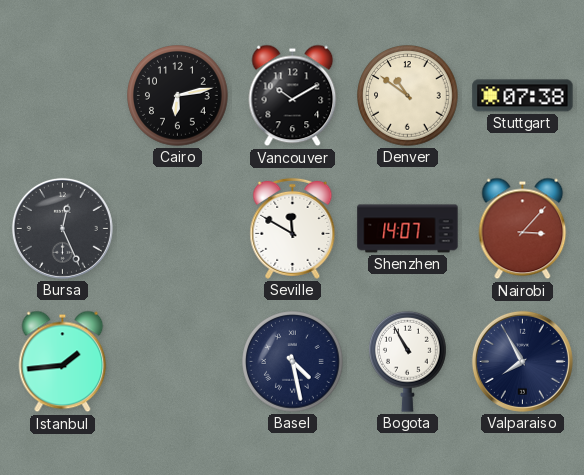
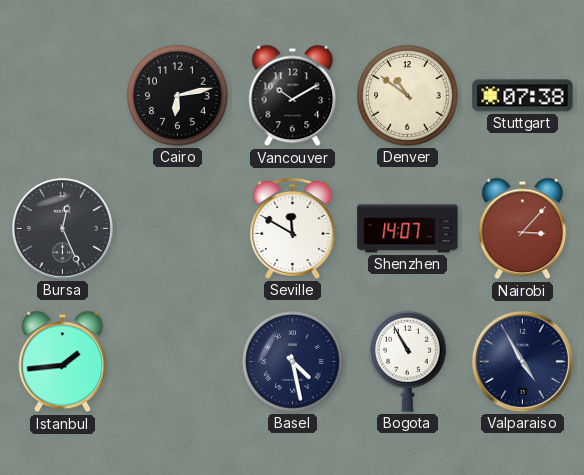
Valparaiso: 7:55 -> 4:55
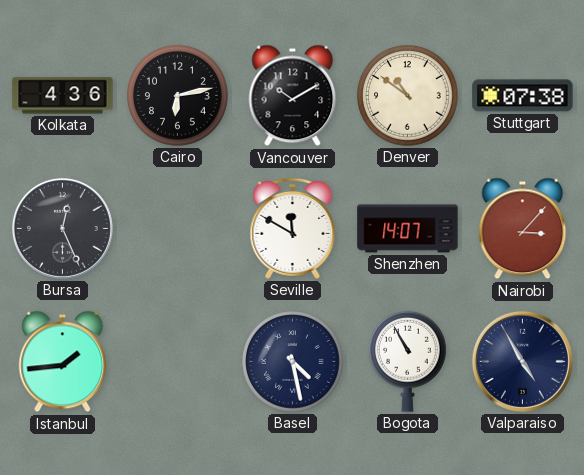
Kolkata: none -> 4:36
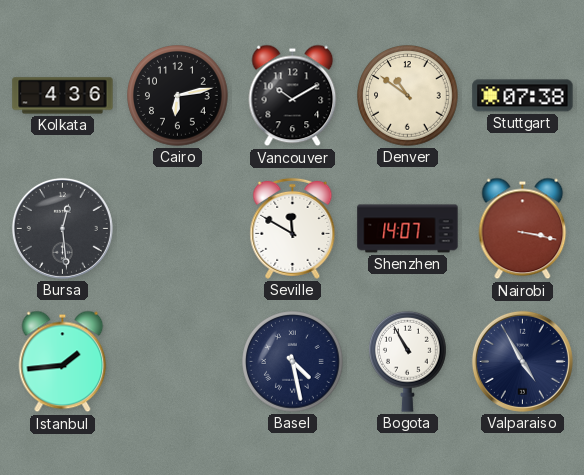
Bursa: 12:26 -> 12:29
Nairobi: 3:07 -> 3:17
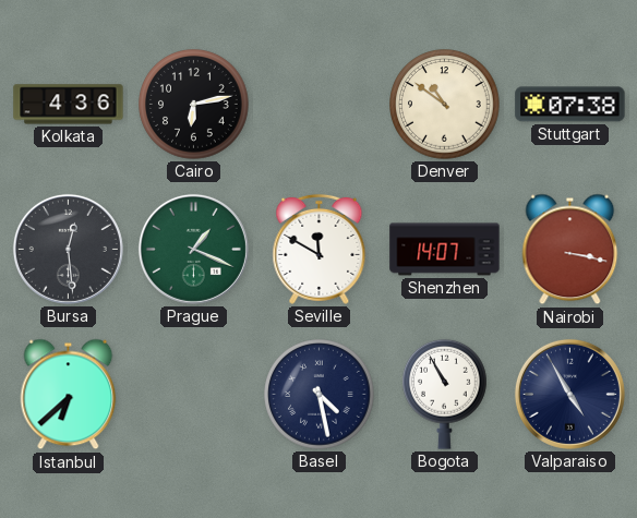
Vancouver: 10:10 -> none
Prague: none -> 1:19
Istanbul: 1:44 -> 6:38
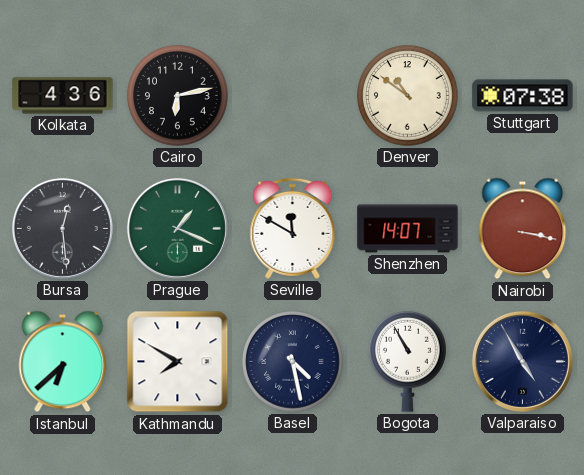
Kathmandu: none -> 7:50
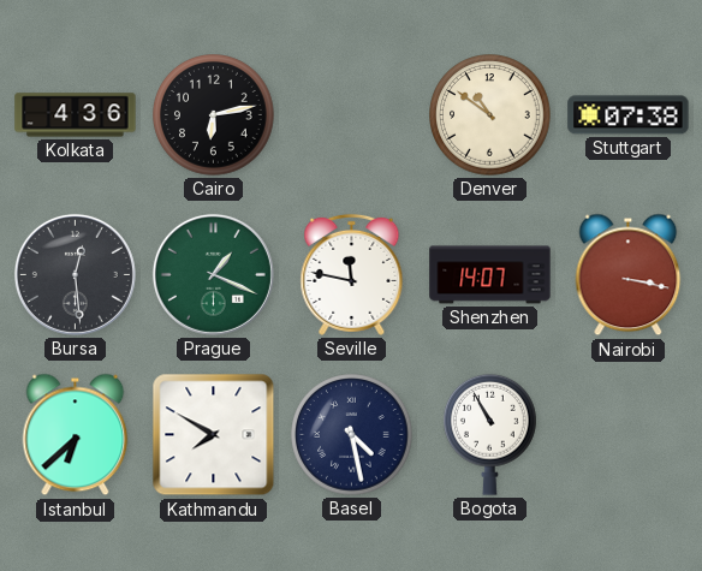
Seville: 11:50 -> 11:47
Valparaiso: 4:55 -> none
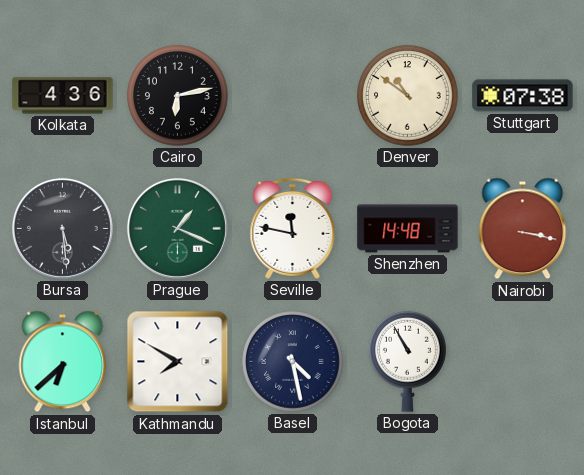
Bursa: 12:29 -> 5:29
Shenzhen: 14:07 -> 14:48
